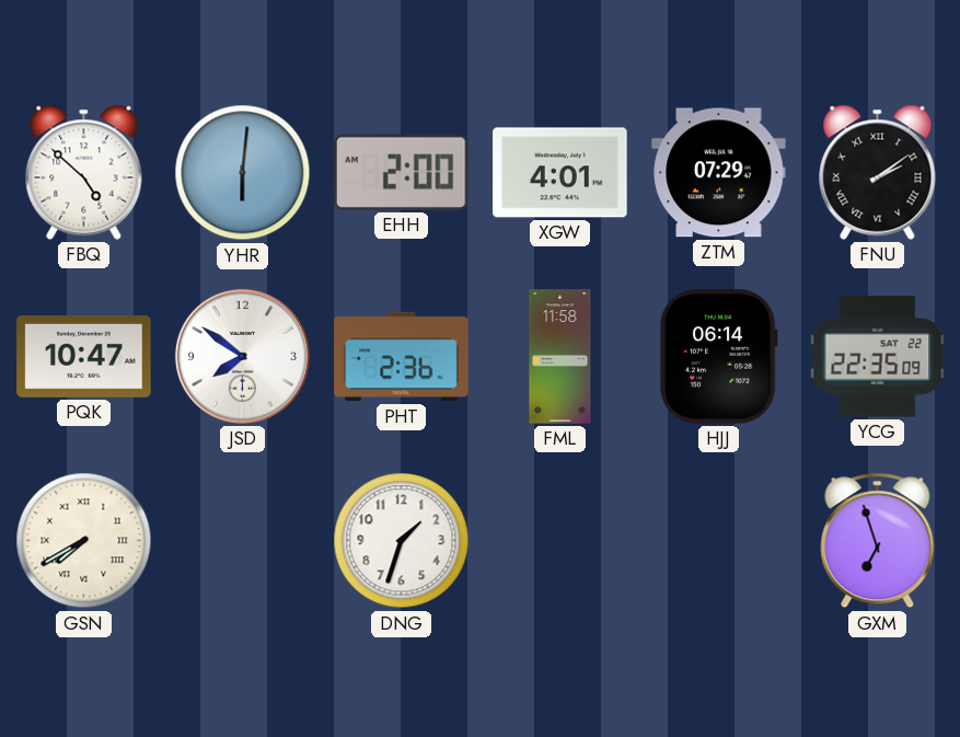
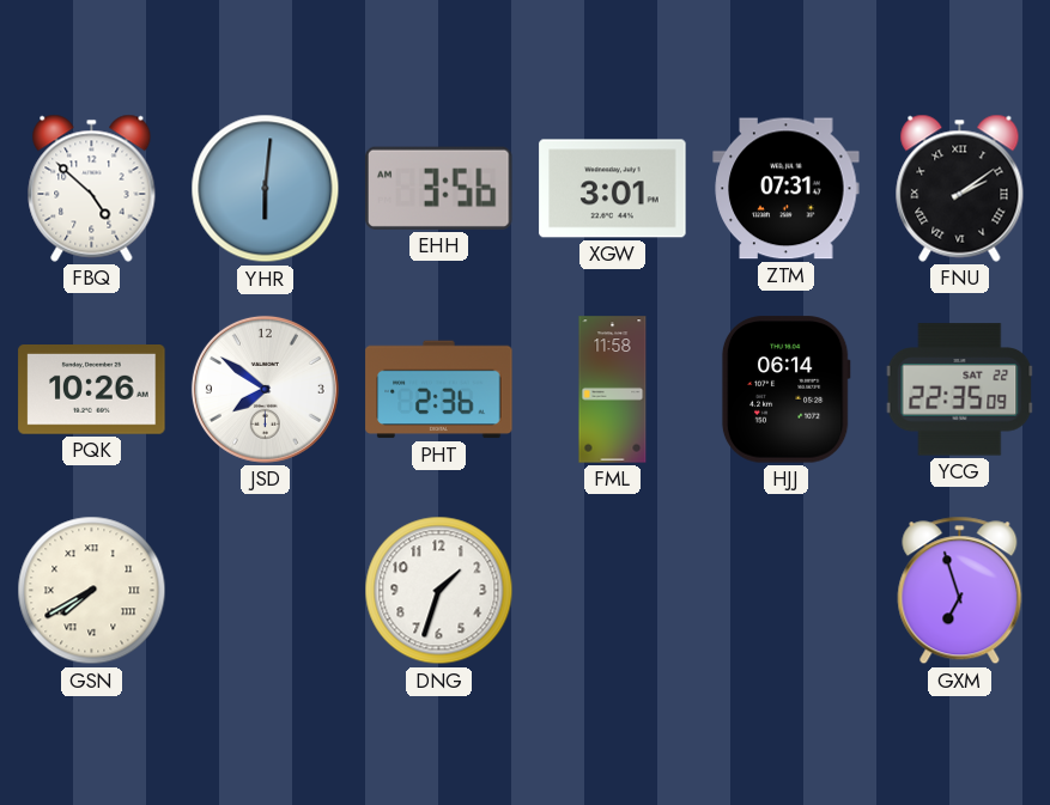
EHH: 2:00 -> 3:56
XGW: 4:01 -> 3:01
ZTM: 07:29 -> 07:31
PQK: 10:47 -> 10:26
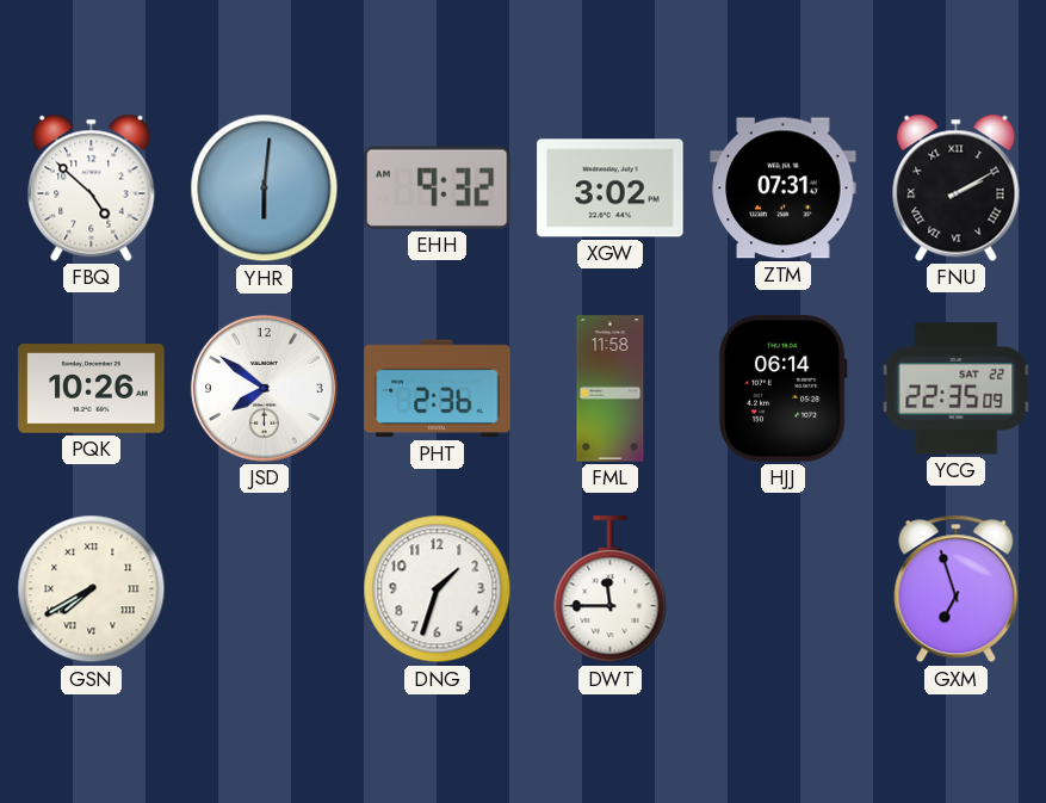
EHH: 3:56 -> 9:32
XGW: 3:01 -> 3:02
FNU: 2:09 -> 2:10
DWT: none -> 11:45
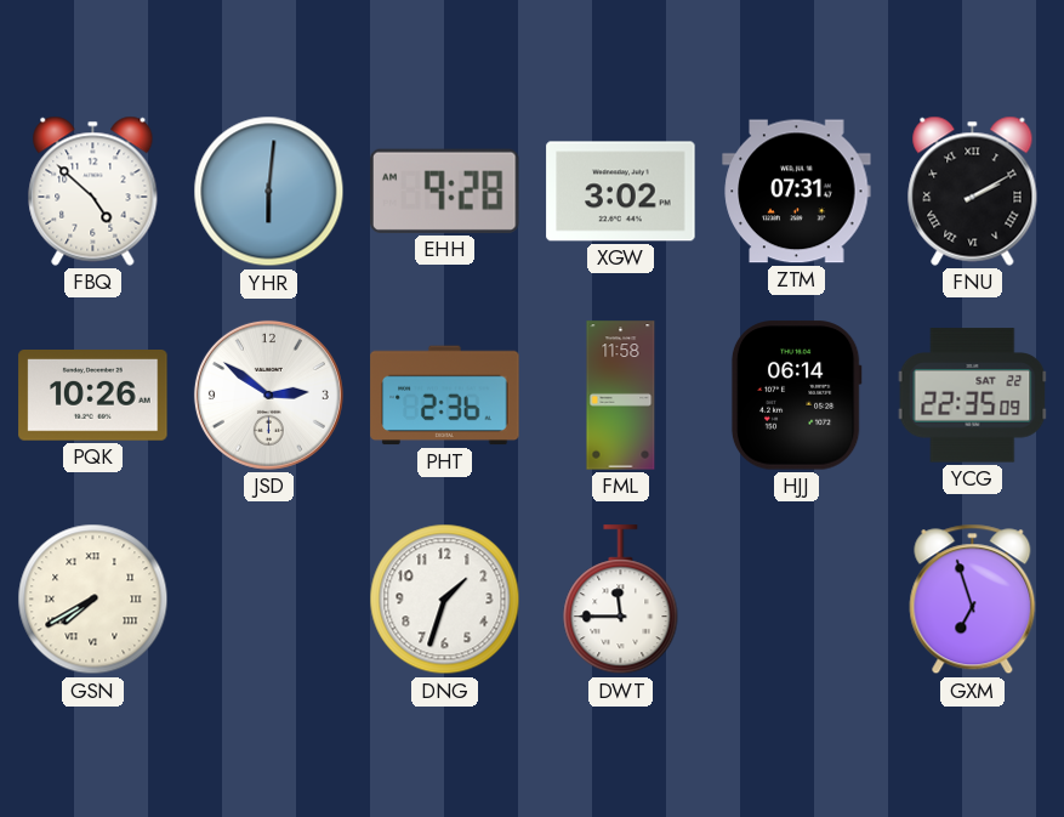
EHH: 9:32 -> 9:28
JSD: 7:51 -> 2:51
